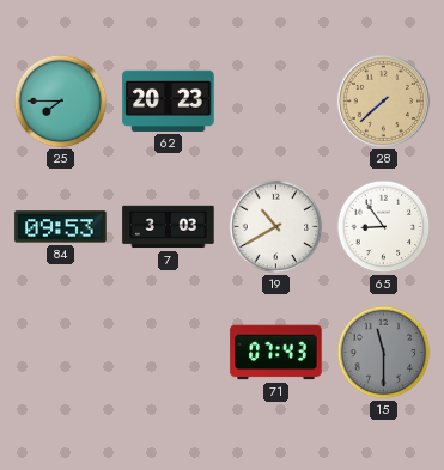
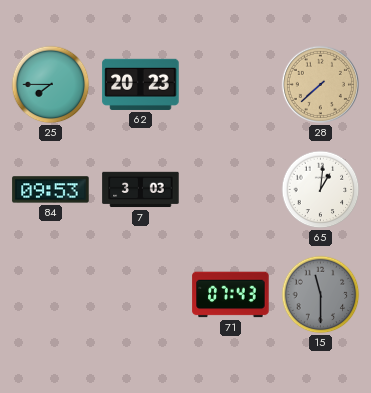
19: 10:40 -> none
65: 8:54 -> 1:01
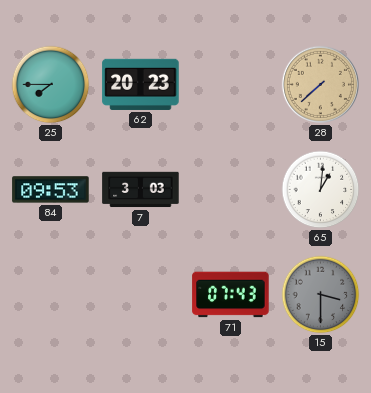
15: 11:30 -> 3:30
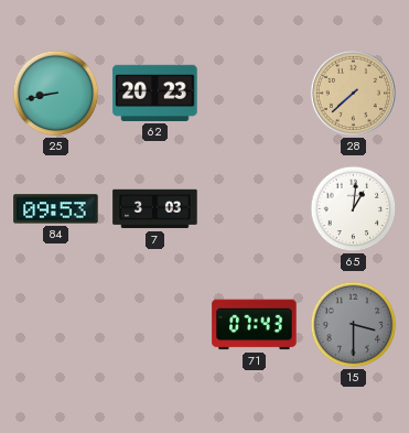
25: 7:45 -> 8:43
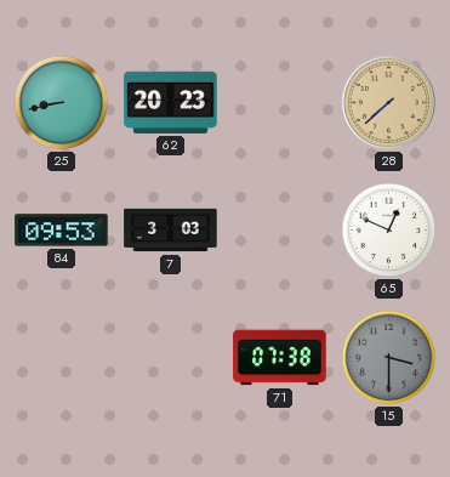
65: 1:01 -> 12:49
71: 07:43 -> 07:38
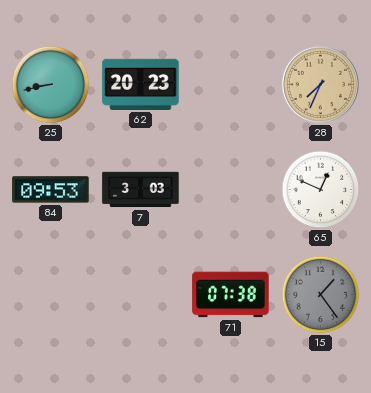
28: 7:38 -> 7:34
15: 3:30 -> 1:24
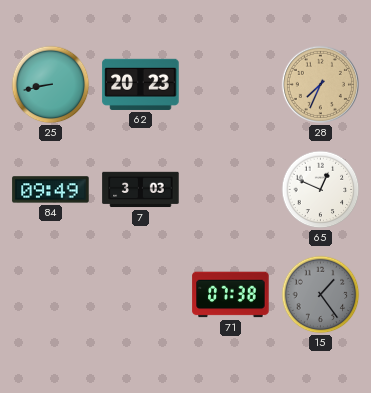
84: 09:53 -> 09:49
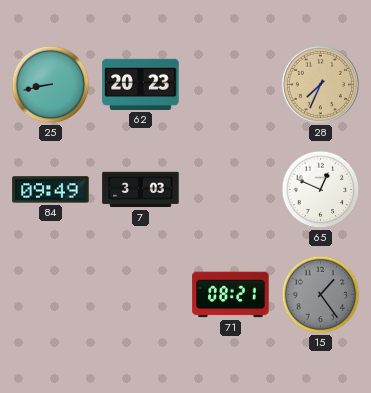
71: 07:38 -> 08:21
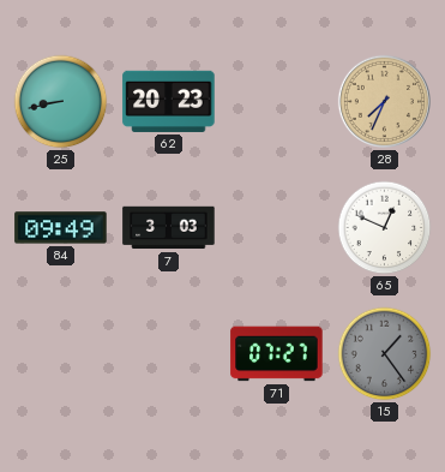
71: 08:21 -> 07:27
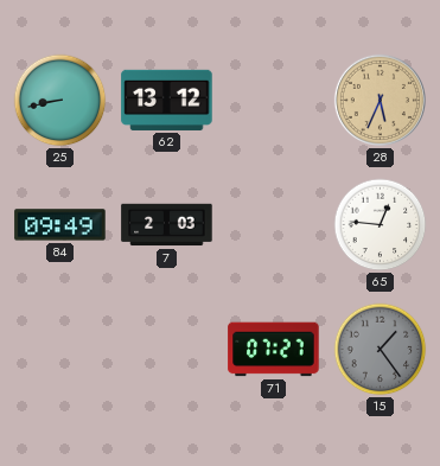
62: 20:23 -> 13:12
28: 7:34 -> 5:34
7: 3:03 -> 2:03
65: 12:49 -> 12:46
